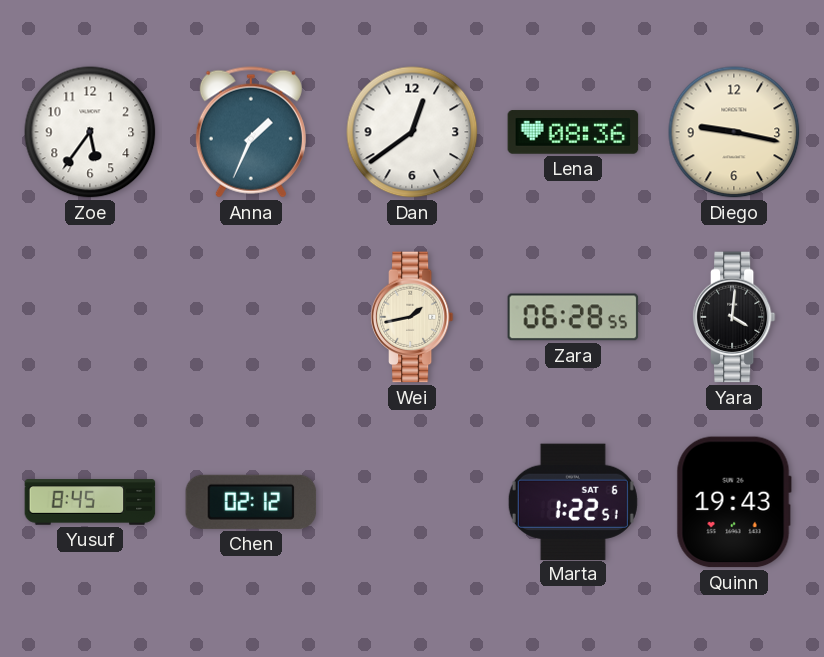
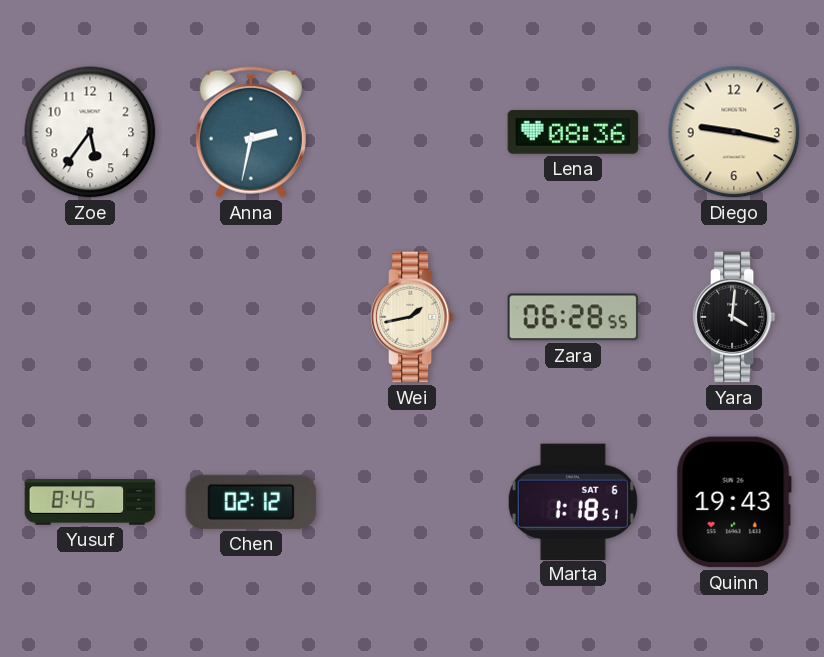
Anna: 1:34 -> 2:32
Dan: 12:39 -> none
Marta: 1:22 -> 1:18
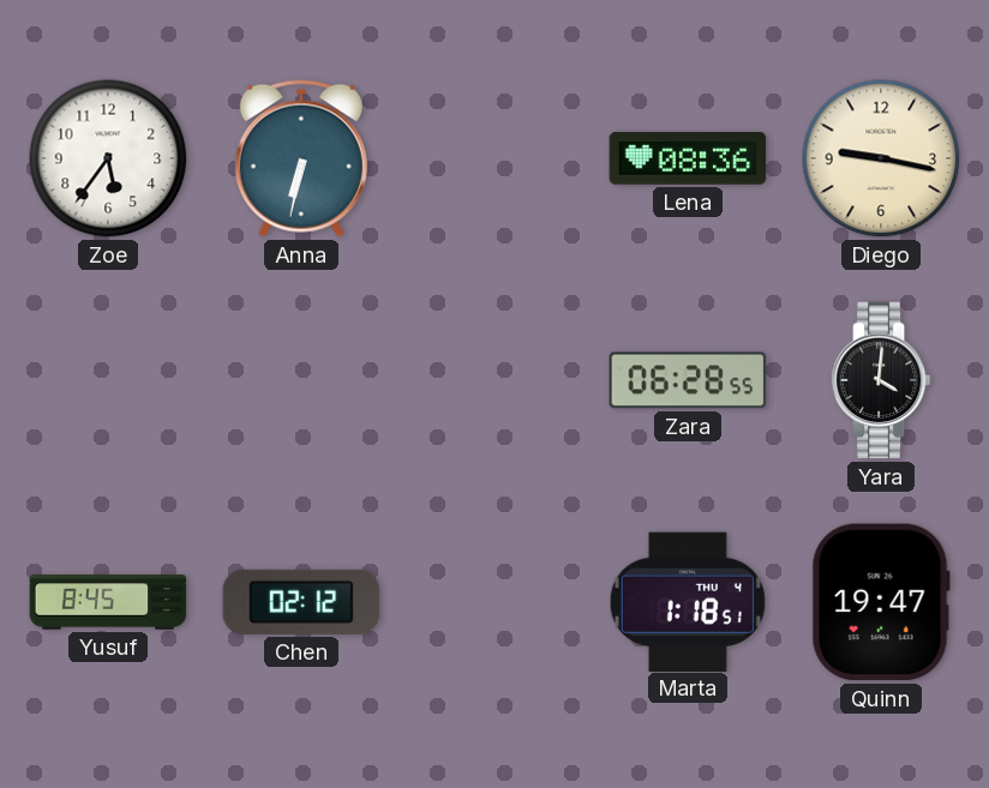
Anna: 2:32 -> 6:32
Wei: 1:43 -> none
Marta date: SAT 6 -> THU 4
Quinn: 19:43 -> 19:47
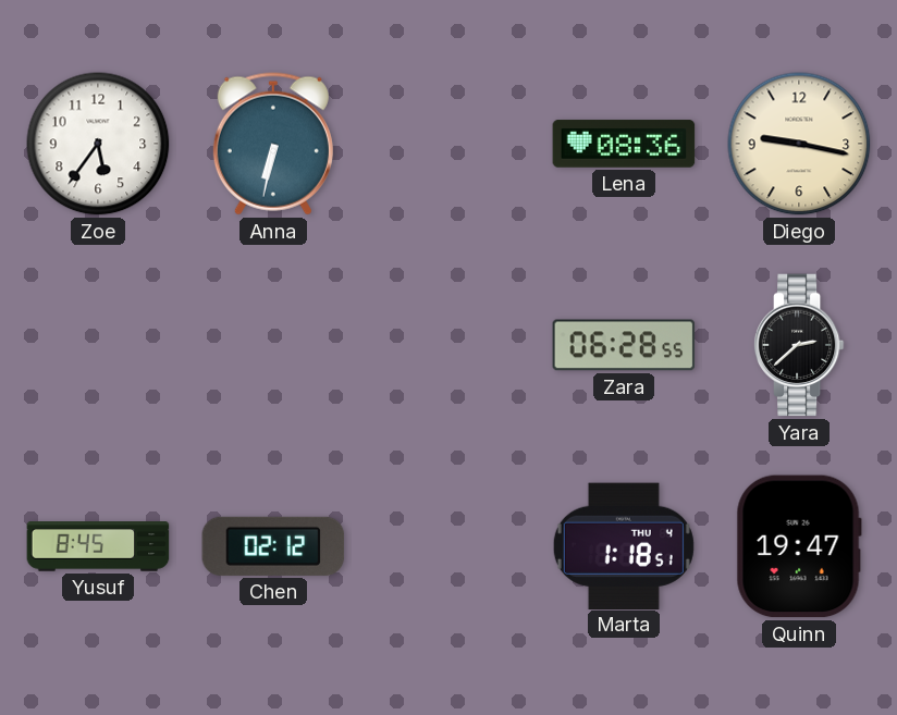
Yara: 4:01 -> 2:38
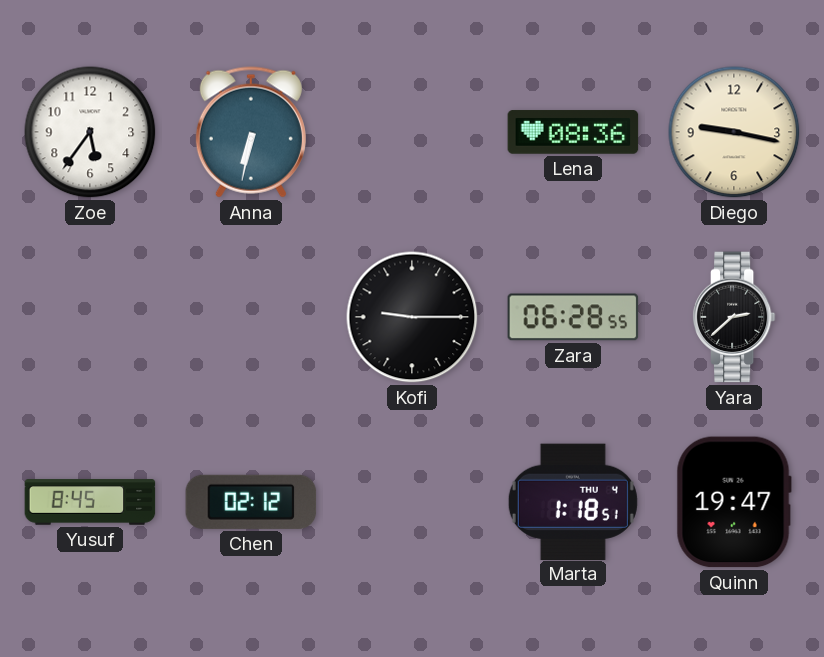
Kofi: none -> 9:15
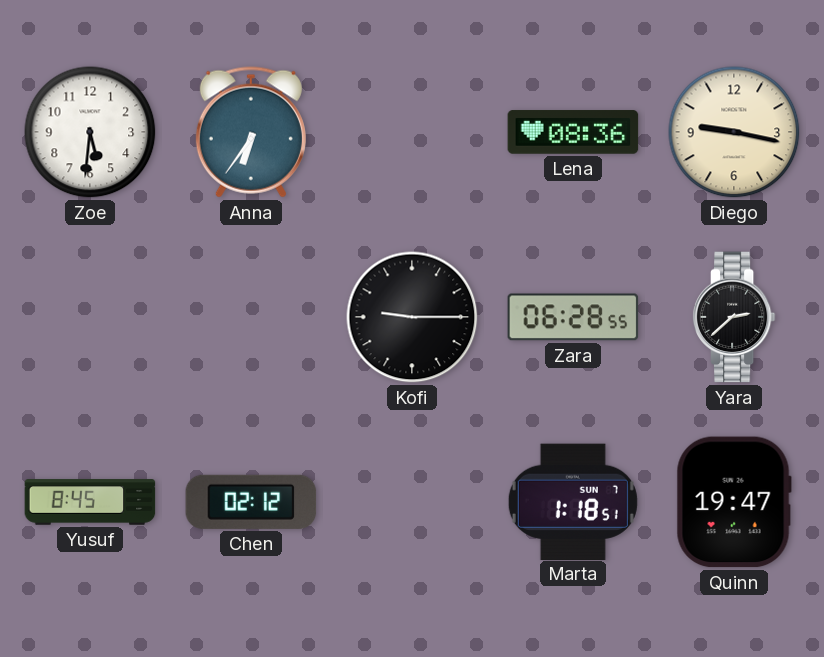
Zoe: 5:36 -> 5:31
Anna: 6:32 -> 6:36
Marta date: THU 4 -> SUN 7
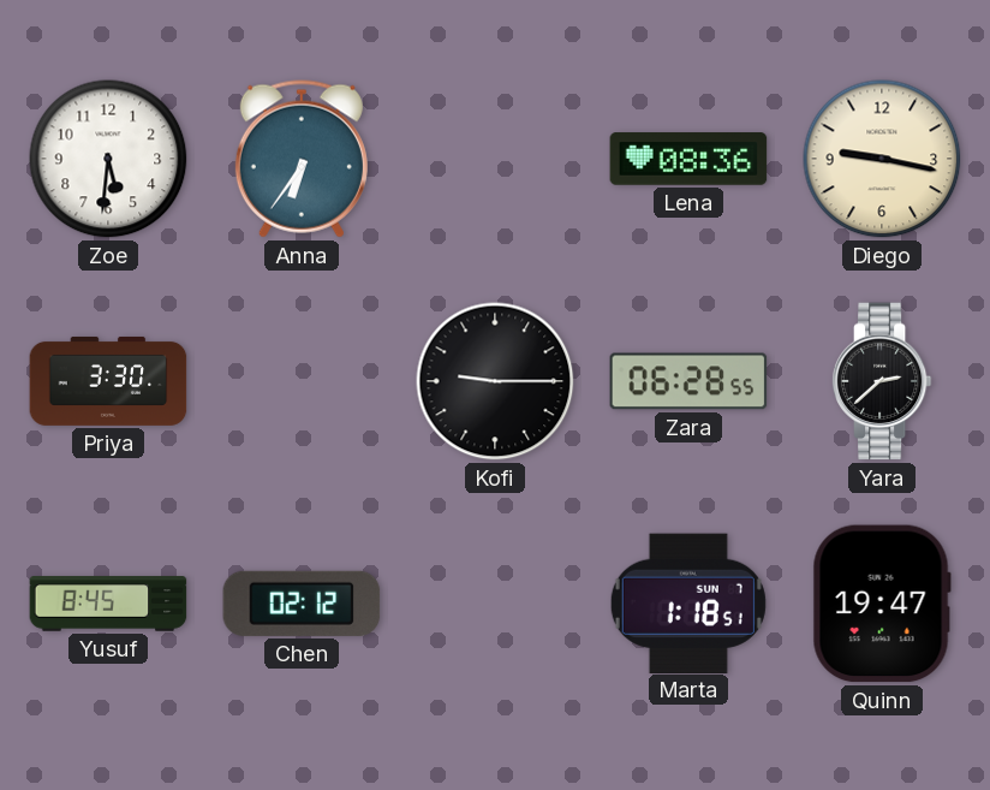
Priya: none -> 3:30
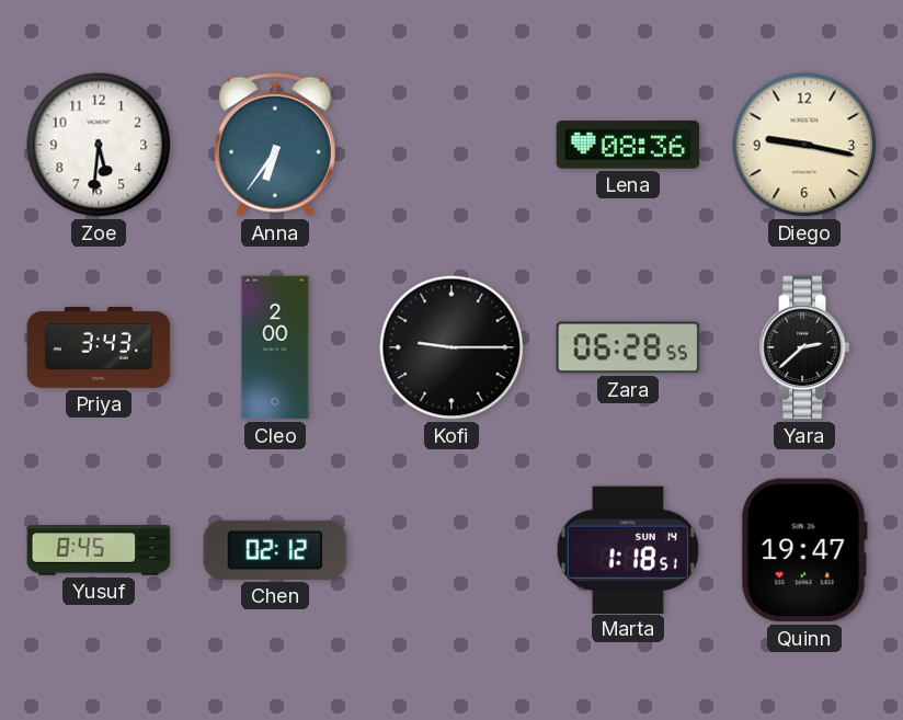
Priya: 3:30 -> 3:43
Cleo: none -> 2:00
Marta date: SUN 7 -> SUN 14
